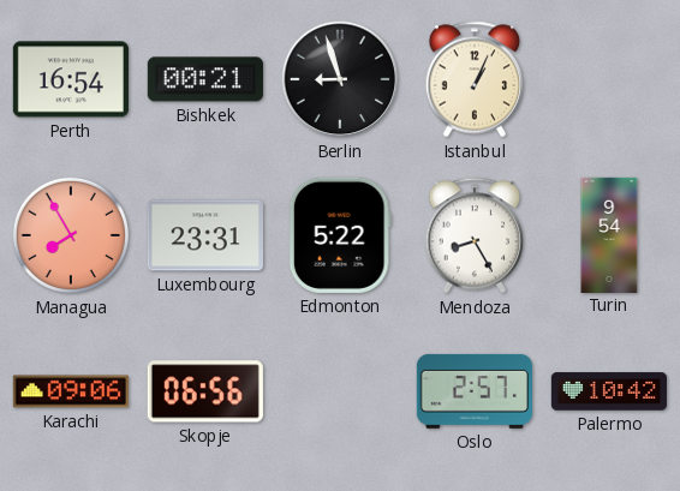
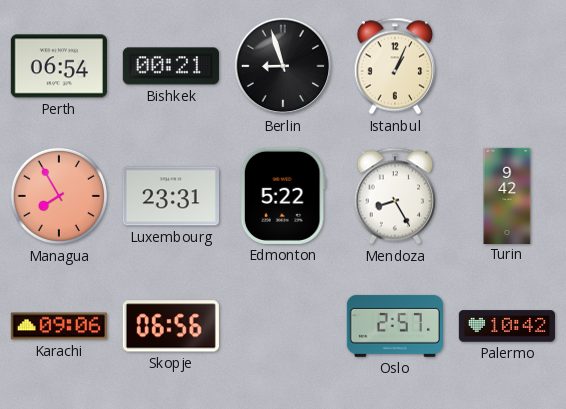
Perth: 16:54 -> 06:54
Turin: 9:54 -> 9:42
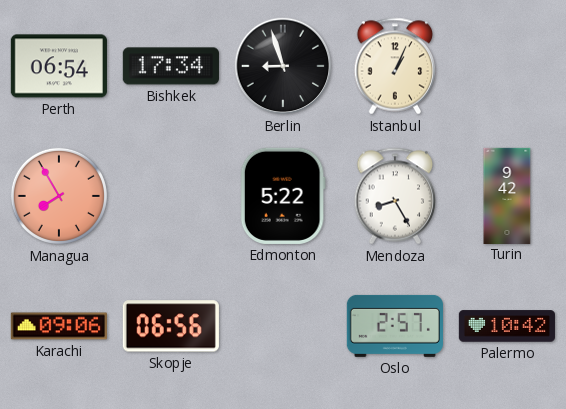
Bishkek: 00:21 -> 17:34
Luxembourg: 23:31 -> none
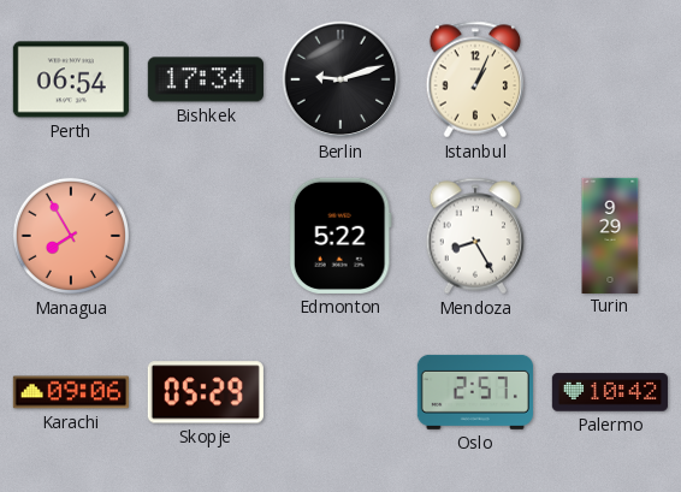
Berlin: 8:57 -> 9:12
Turin: 9:42 -> 9:29
Skopje: 06:56 -> 05:29
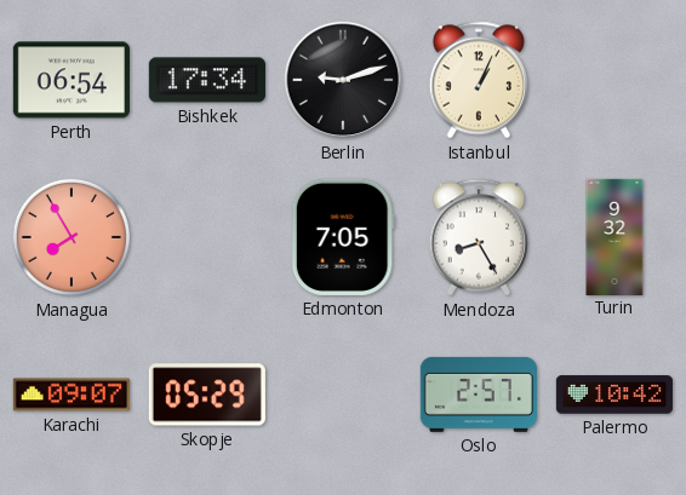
Edmonton: 5:22 -> 7:05
Turin: 9:29 -> 9:32
Karachi: 09:06 -> 09:07
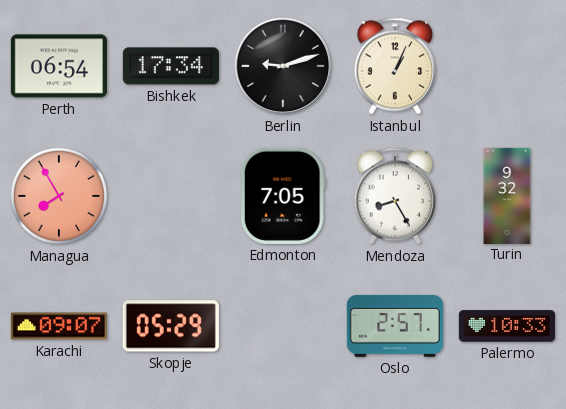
Palermo: 10:42 -> 10:33
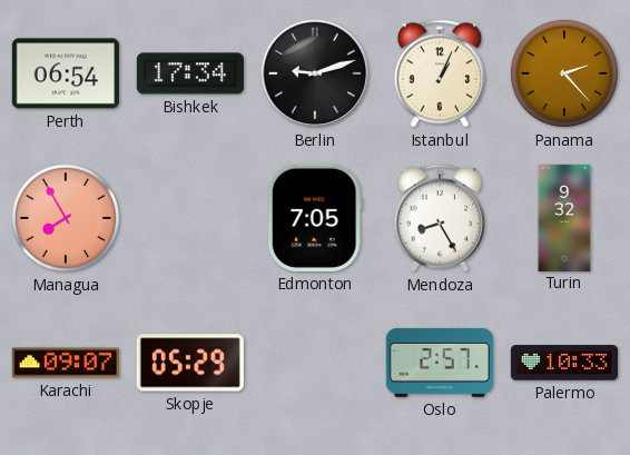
Panama: none -> 2:23
